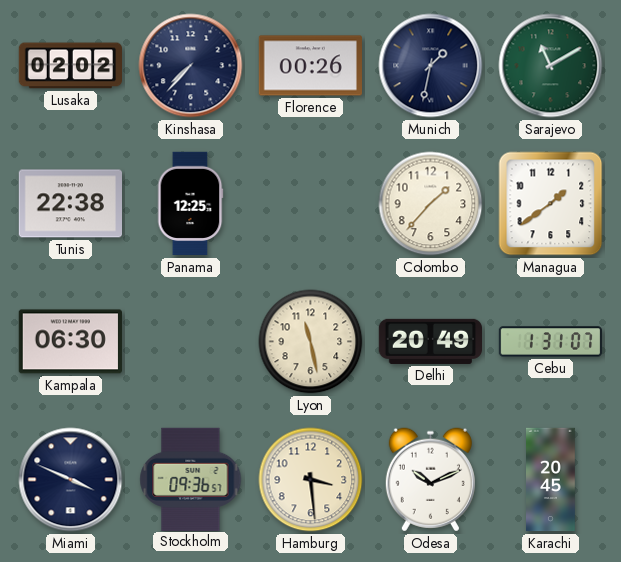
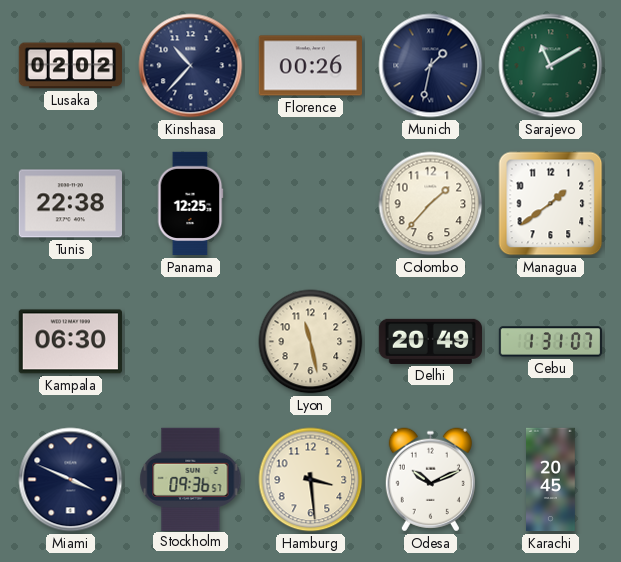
Kinshasa: 7:37 -> 10:37
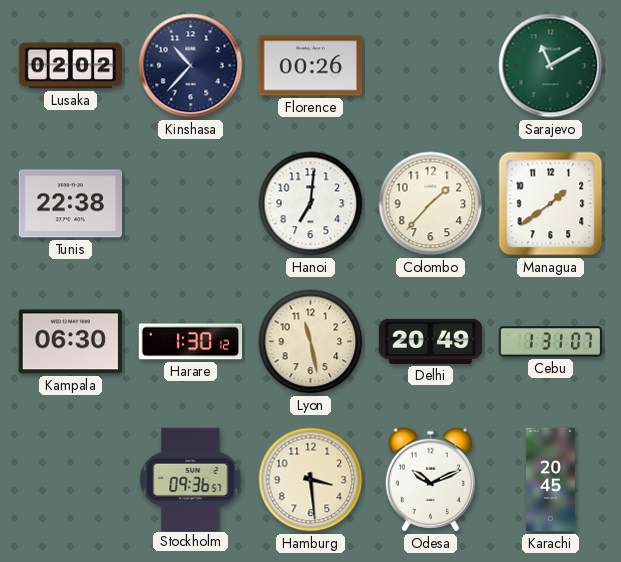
Munich: 1:32 -> none
Panama: 12:25 -> none
Hanoi: none -> 7:01
Harare: none -> 1:30
Miami: 3:49 -> none
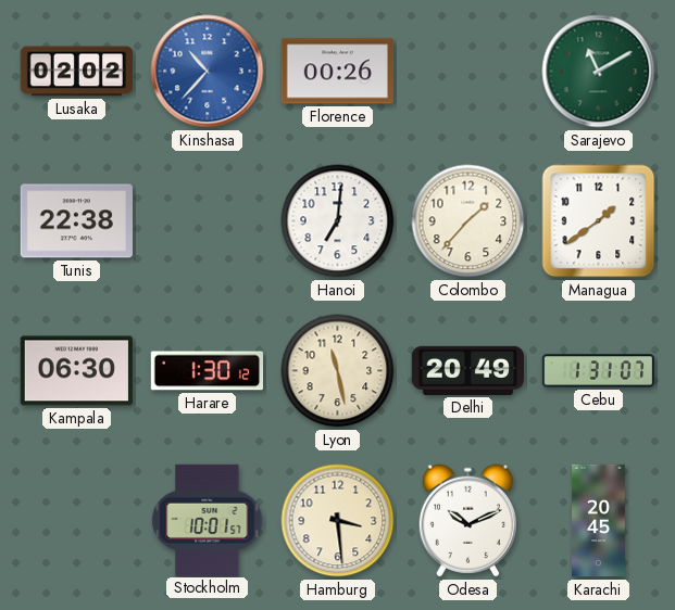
Kinshasa dial: navy -> blue
Stockholm: 09:36 -> 10:01
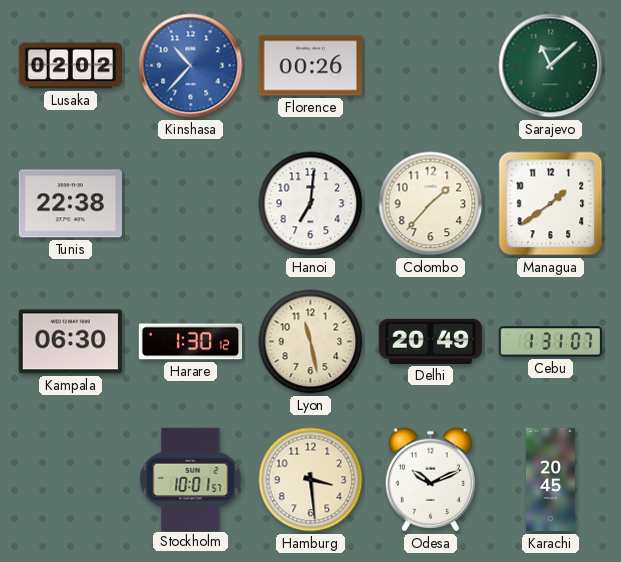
Sarajevo: 11:10 -> 11:08
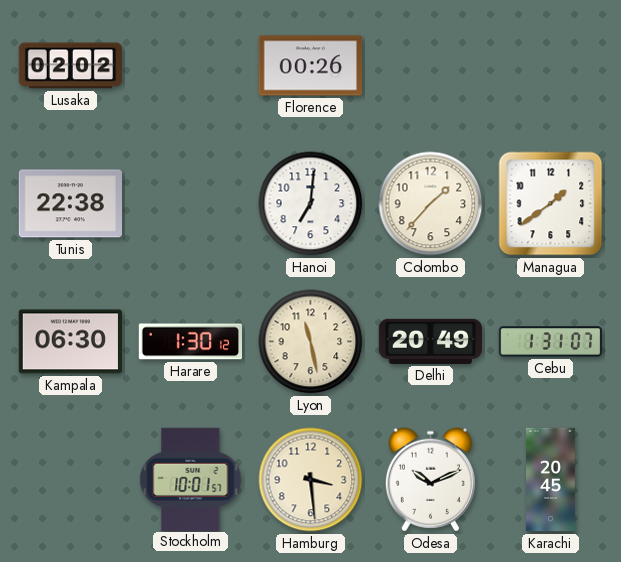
Kinshasa: 10:37 -> none
Sarajevo: 11:08 -> none
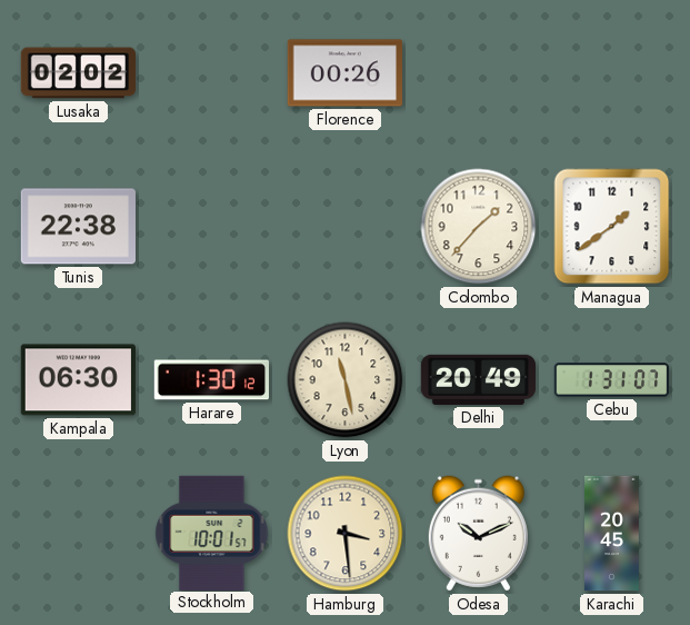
Hanoi: 7:01 -> none
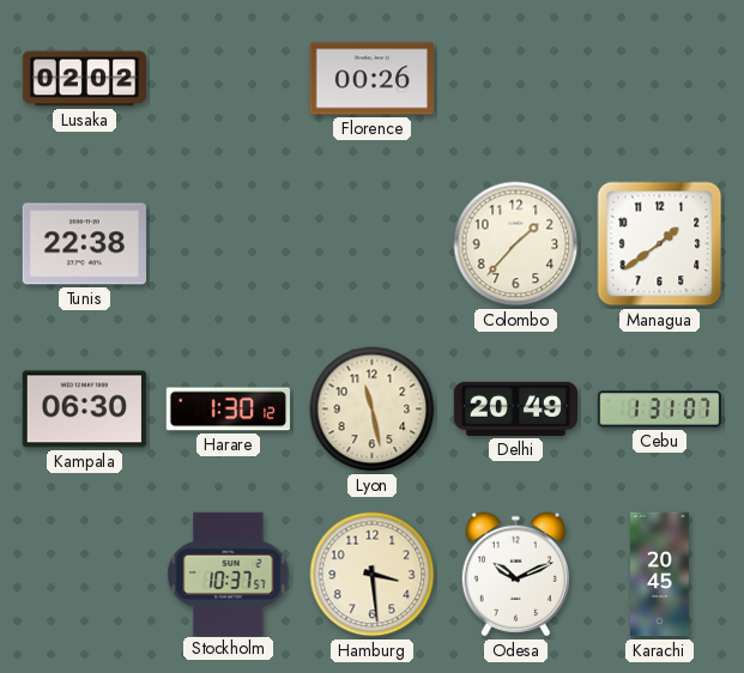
Stockholm: 10:01 -> 10:37
